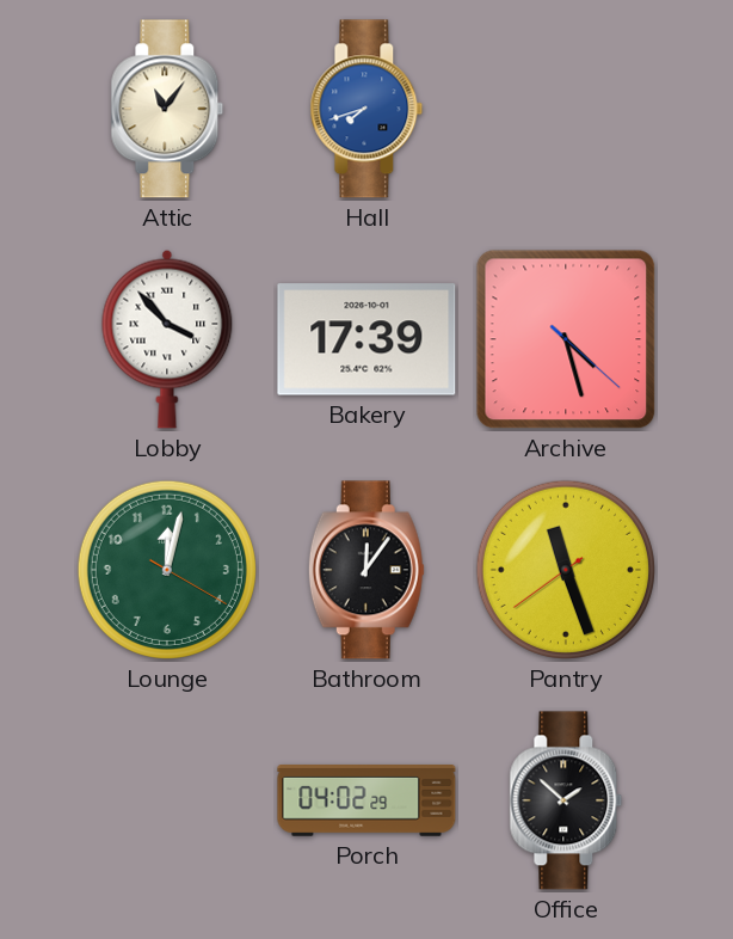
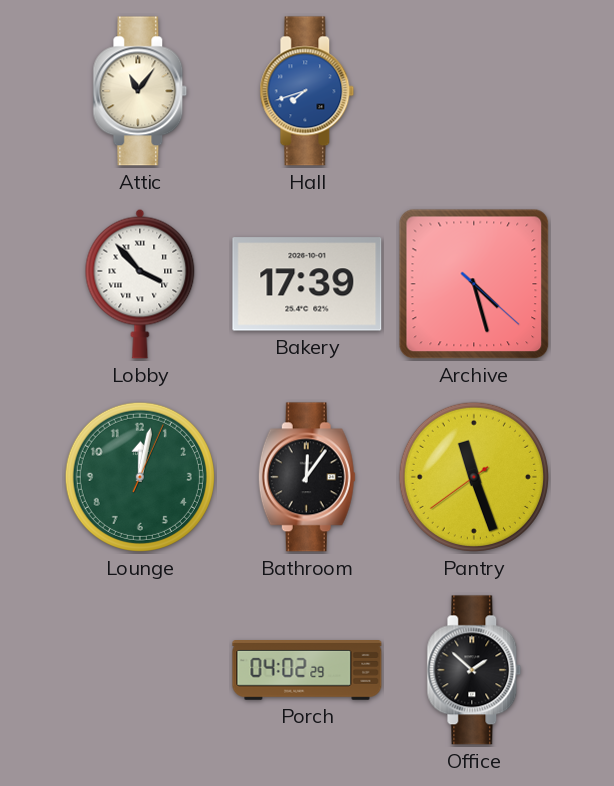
Lounge: 12:02:20 -> 12:02:04
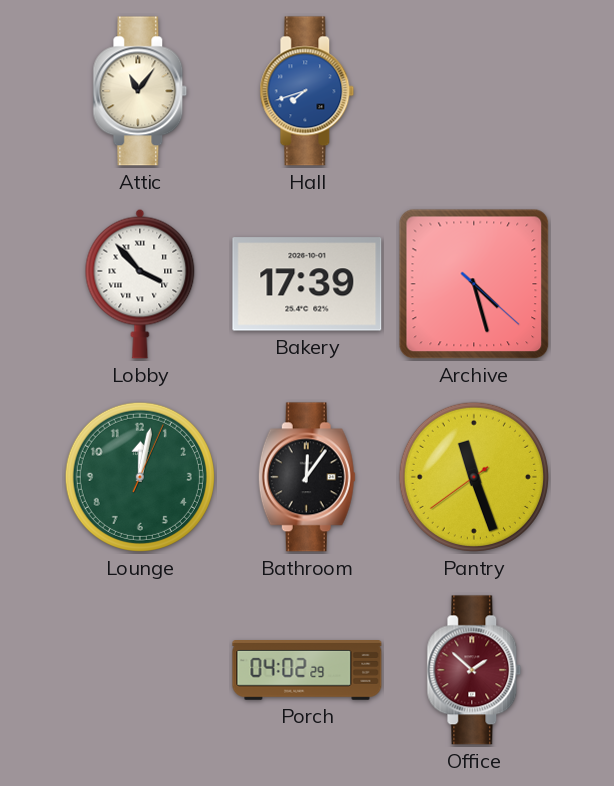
Office dial: black -> burgundy
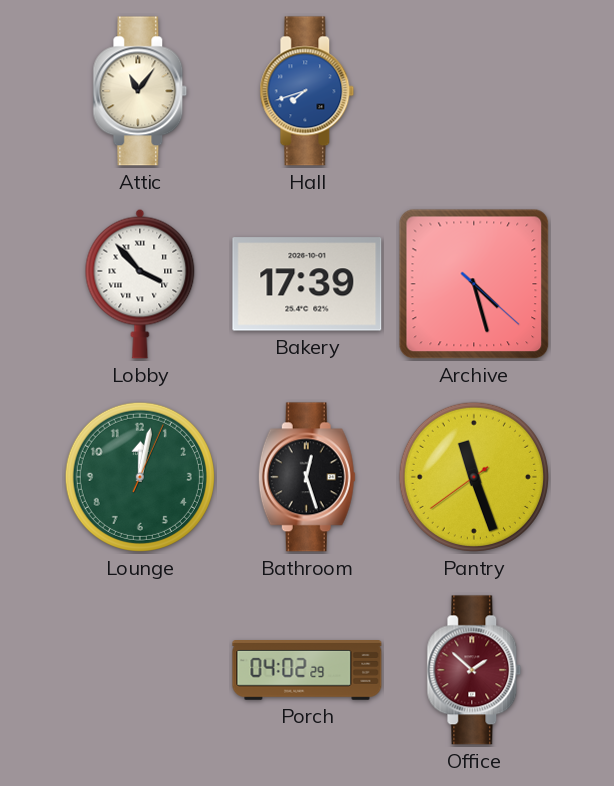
Bathroom: 12:06 -> 12:27
